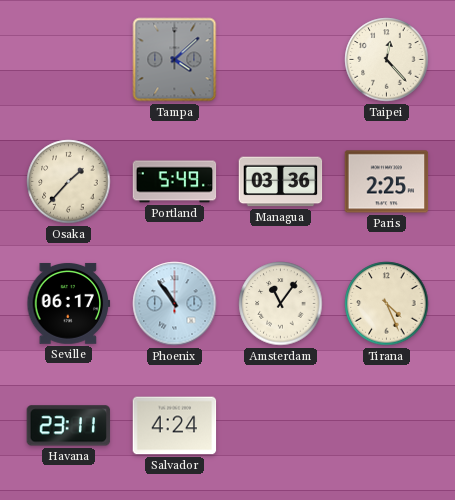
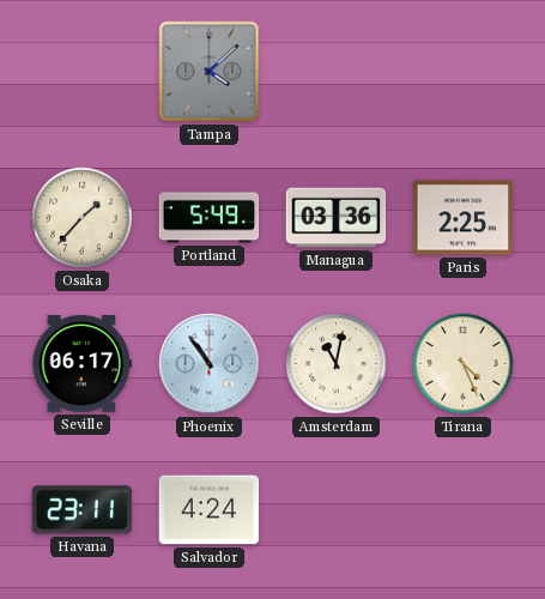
Taipei: 12:23 -> none
Amsterdam: 11:06 -> 11:02
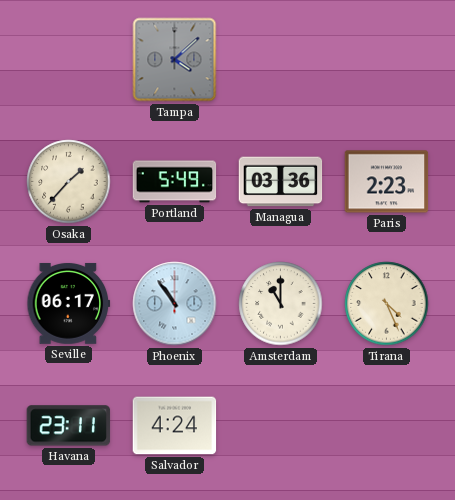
Paris: 2:25 -> 2:23
Amsterdam: 11:02 -> 11:00
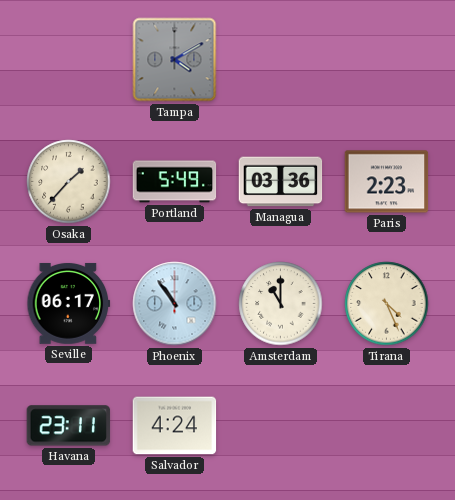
Tampa: 4:08 -> 4:10
